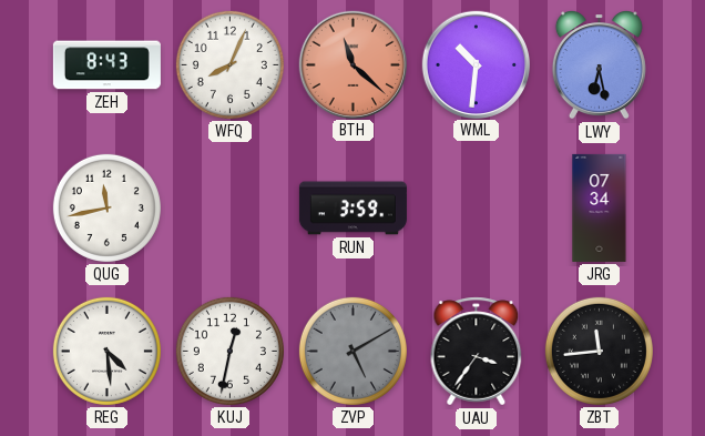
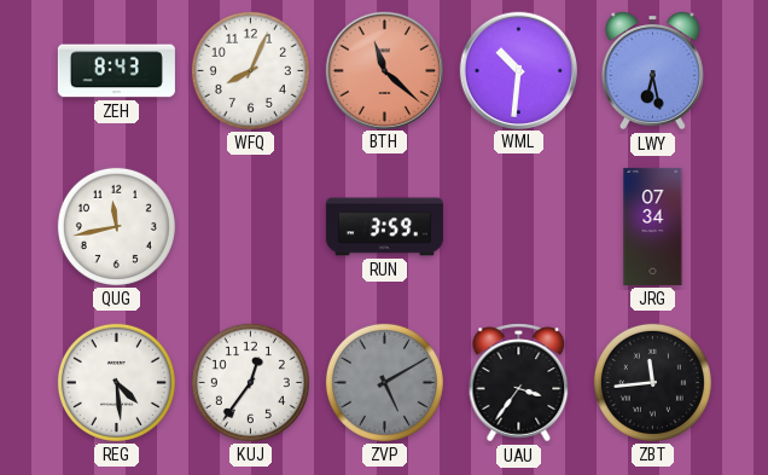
KUJ: 12:32 -> 12:36
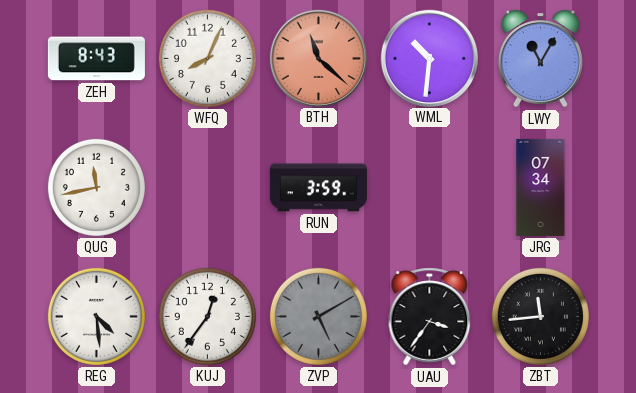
LWY: 6:28 -> 11:05
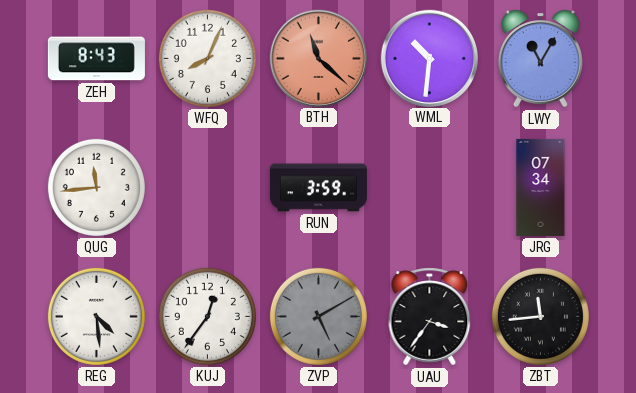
QUG: 11:43 -> 11:44
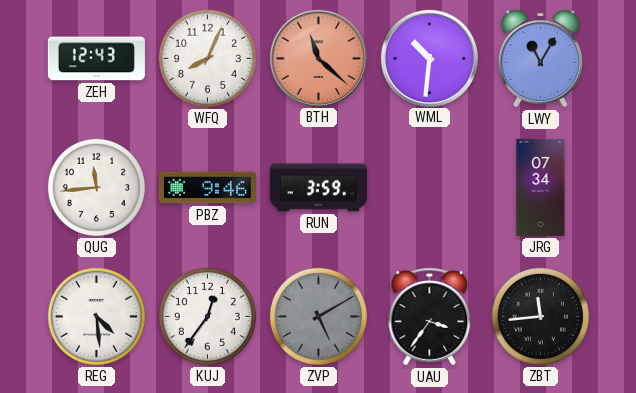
ZEH: 8:43 -> 12:43
PBZ: none -> 9:46
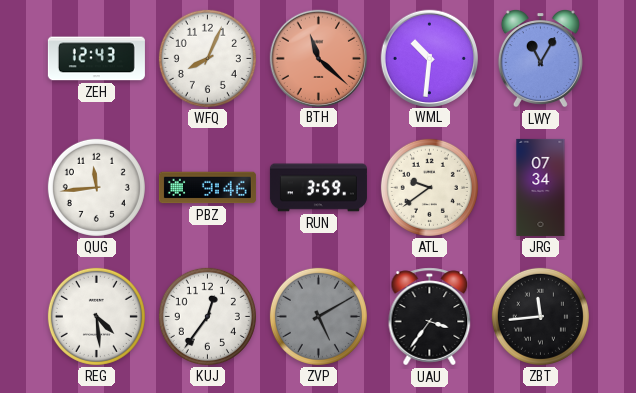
ATL: none -> 9:39
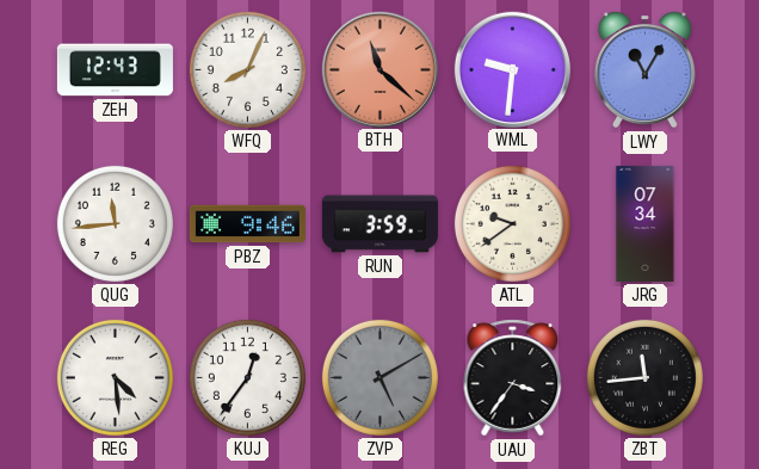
WML: 10:31 -> 9:31
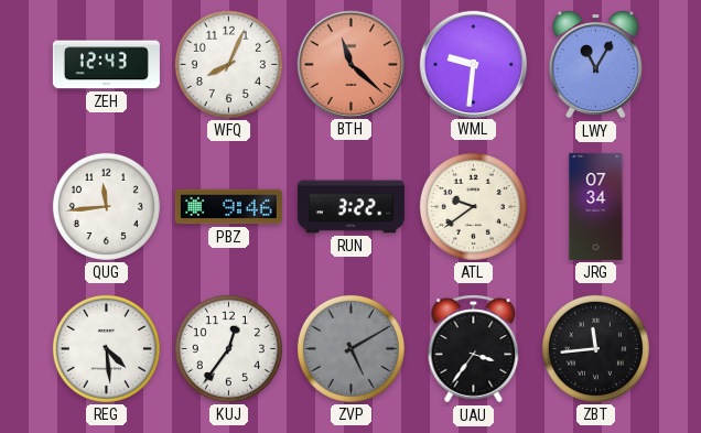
RUN: 3:59 -> 3:22
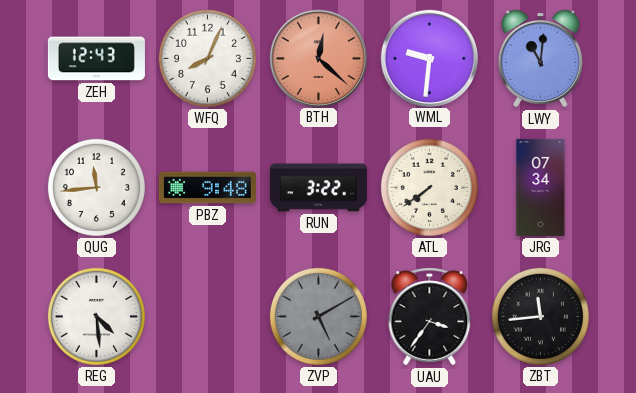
BTH: 11:22 -> 12:22
LWY: 11:05 -> 11:01
PBZ: 9:46 -> 9:48
ATL: 9:39 -> 7:39
KUJ: 12:36 -> none
